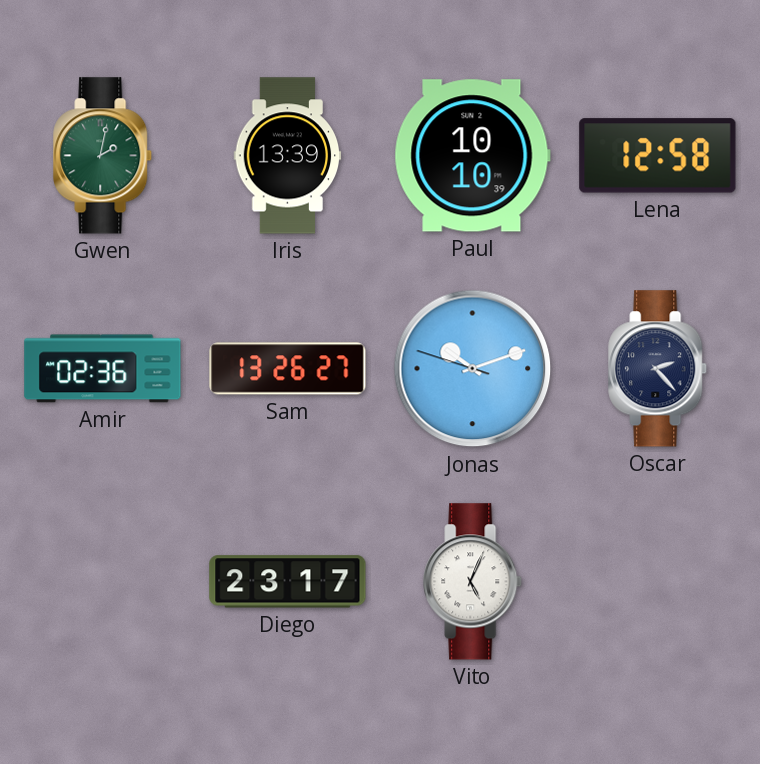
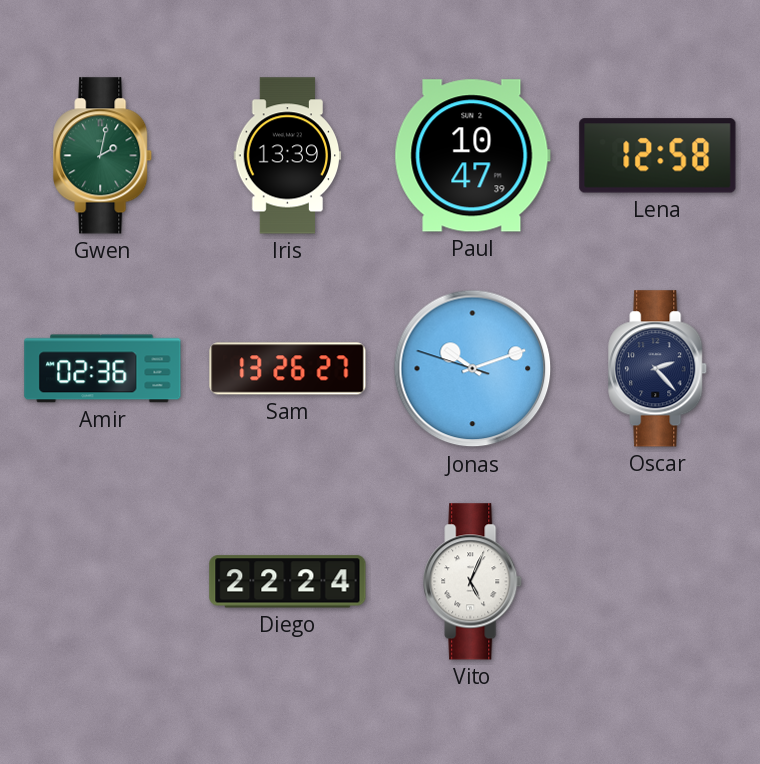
Paul: 10:10 -> 10:47
Diego: 23:17 -> 22:24
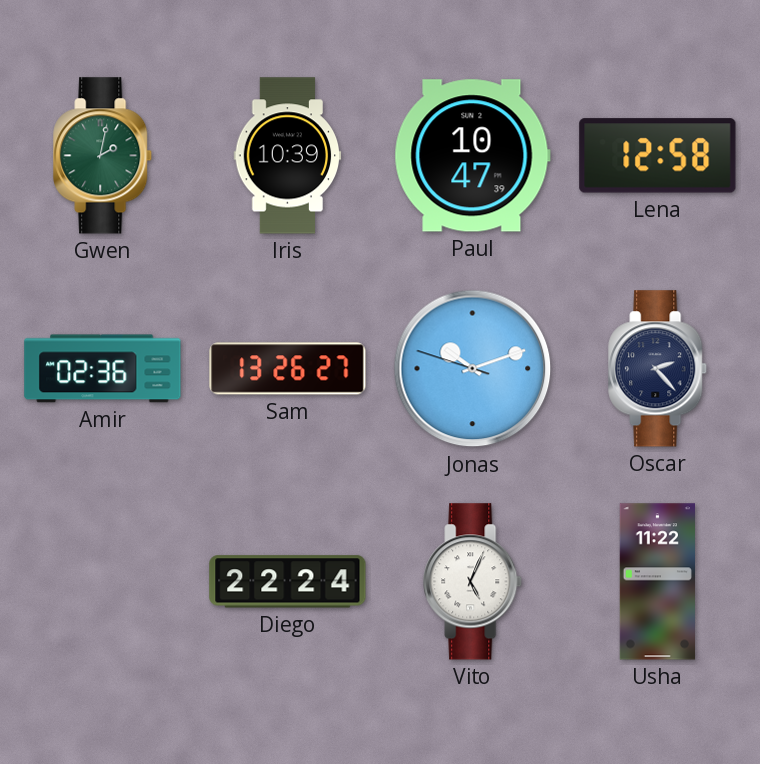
Iris: 13:39 -> 10:39
Usha: none -> 11:22
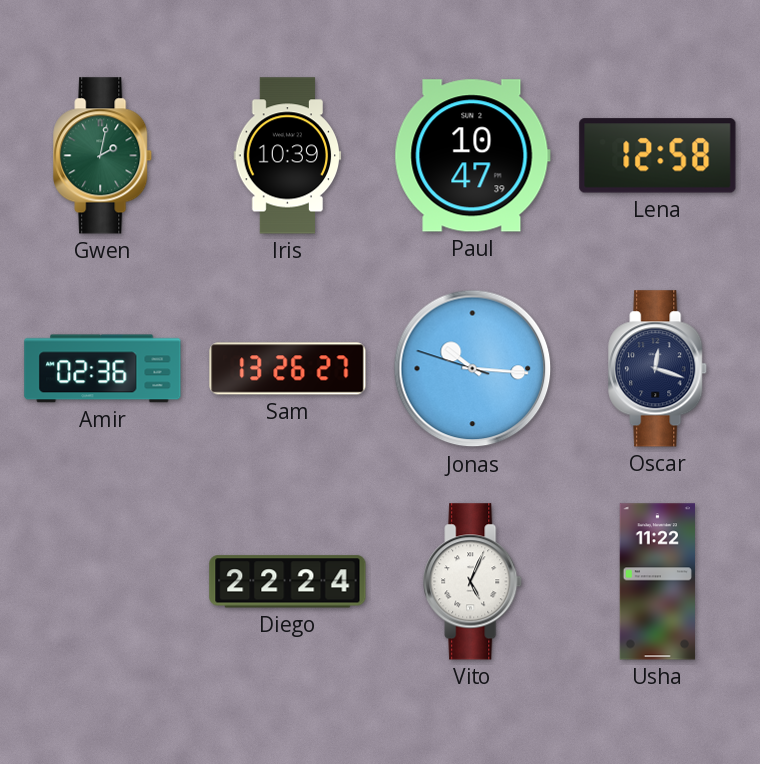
Jonas: 10:11 -> 10:15
Oscar: 2:23 -> 12:18
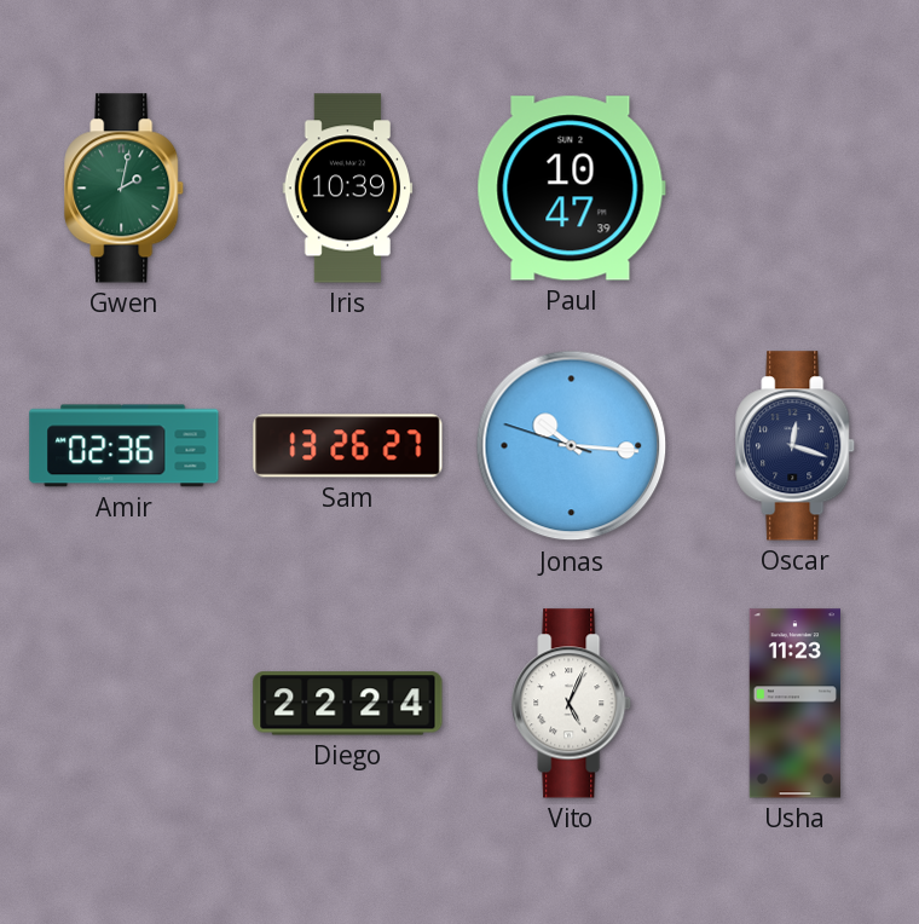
Lena: 12:58 -> none
Usha: 11:22 -> 11:23
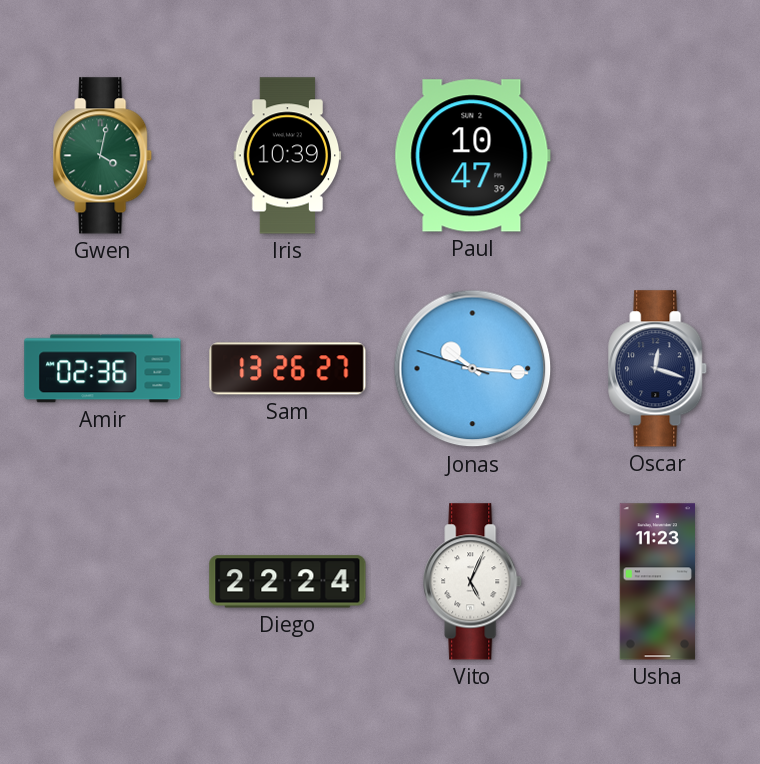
Gwen: 2:02 -> 4:02
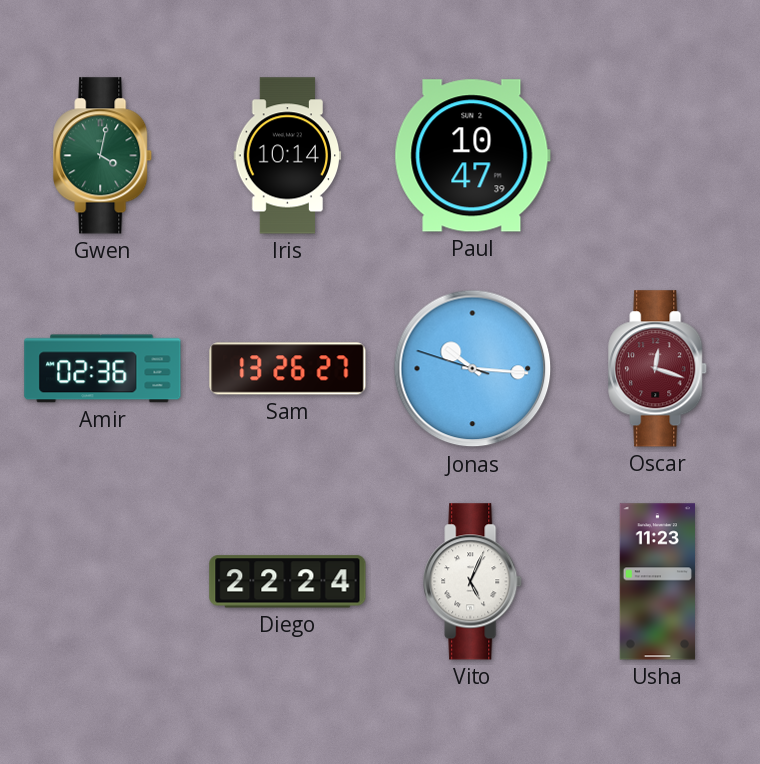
Iris: 10:39 -> 10:14
Oscar dial: navy -> burgundy
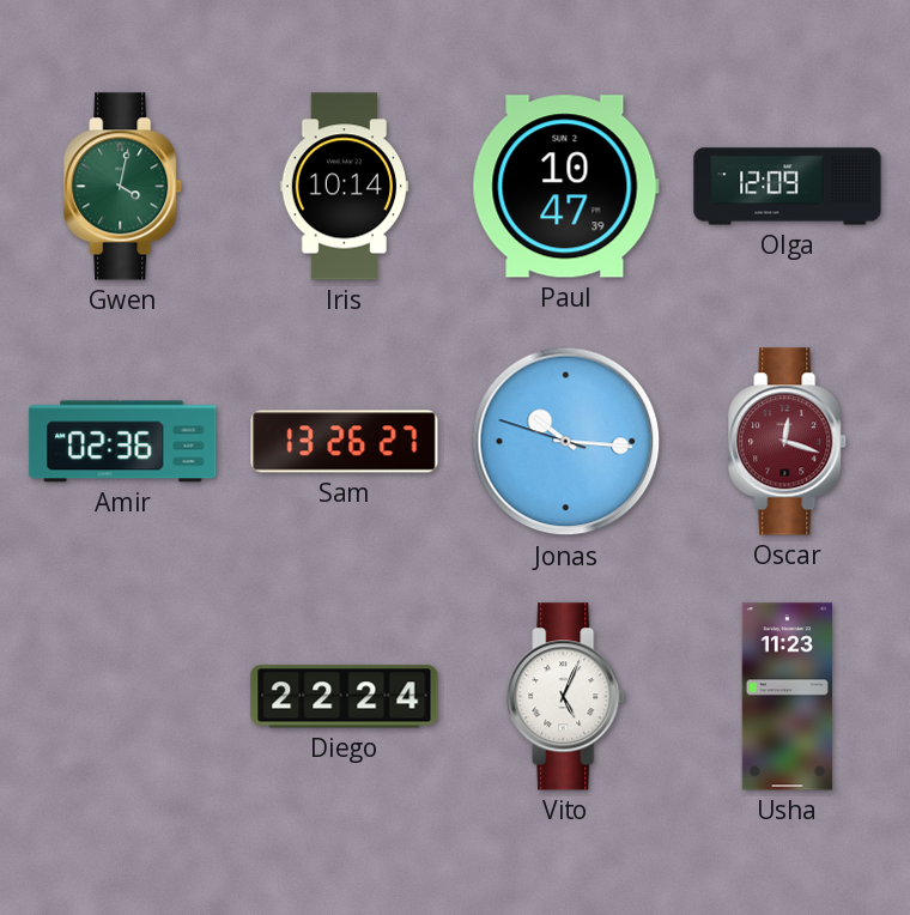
Olga: none -> 12:09
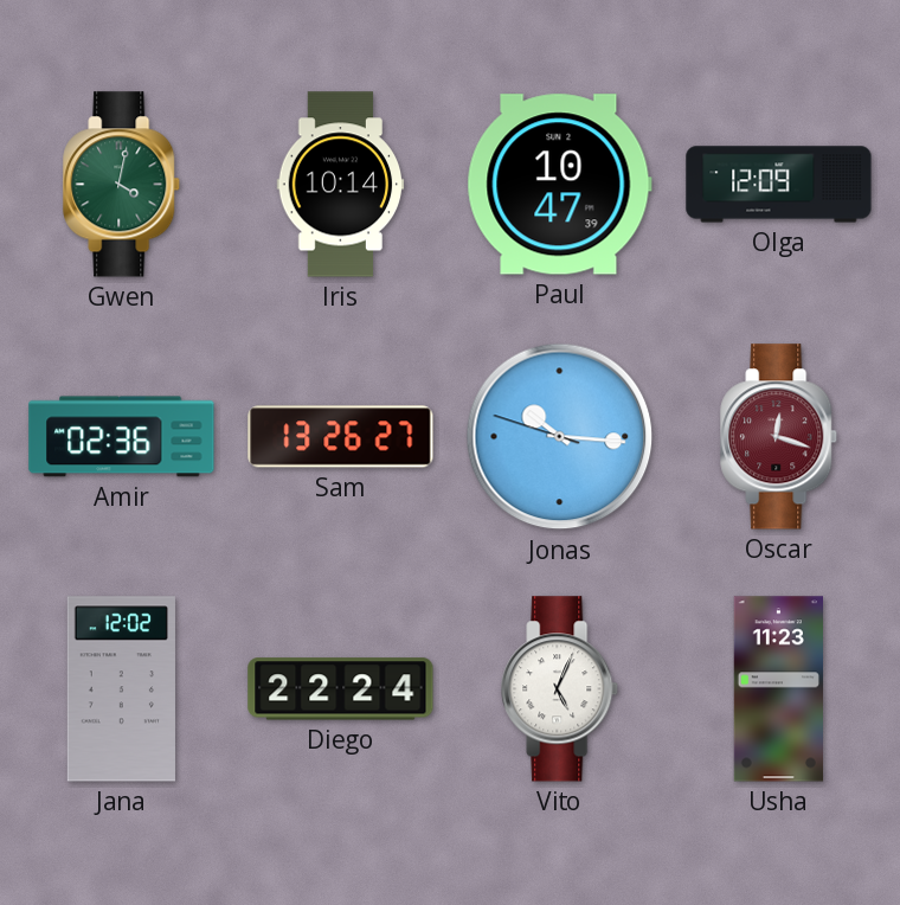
Jana: none -> 12:02
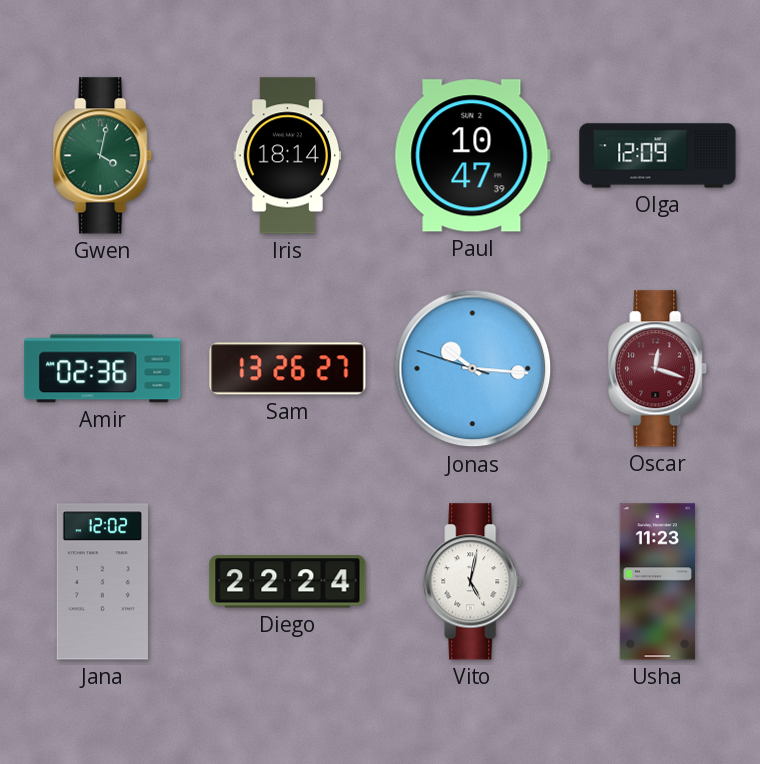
Iris: 10:14 -> 18:14
Vito: 5:04 -> 5:02
